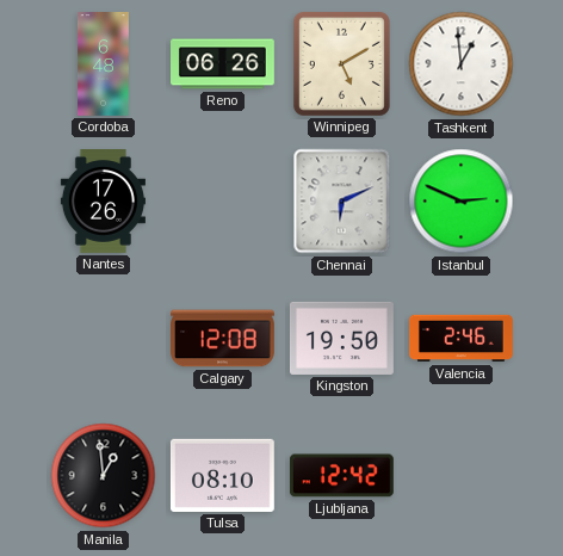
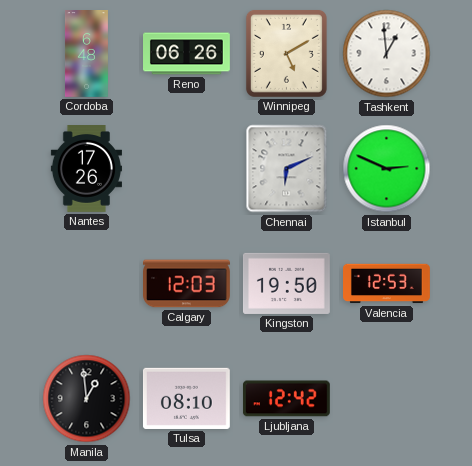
Calgary: 12:08 -> 12:03
Valencia: 2:46 -> 12:53
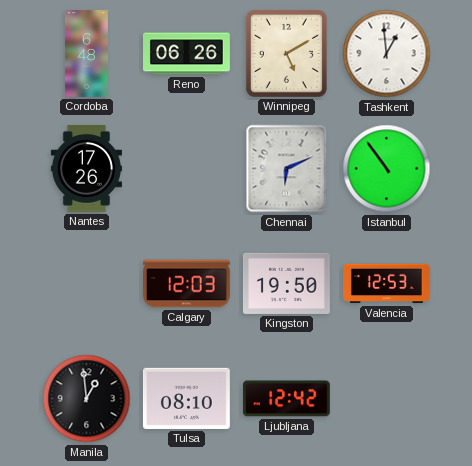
Istanbul: 2:49 -> 10:54
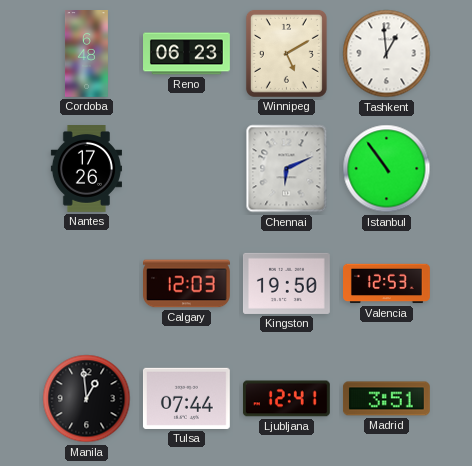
Reno: 06:26 -> 06:23
Tulsa: 08:10 -> 07:44
Ljubljana: 12:42 -> 12:41
Madrid: none -> 3:51
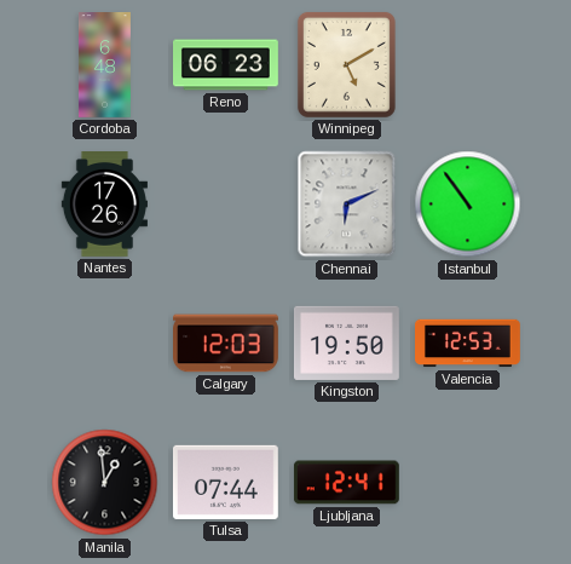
Tashkent: 12:59 -> none
Madrid: 3:51 -> none
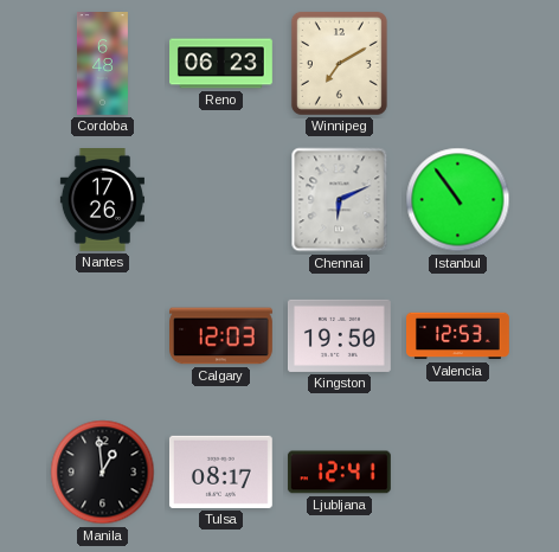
Winnipeg: 5:10 -> 7:10
Tulsa: 07:44 -> 08:17
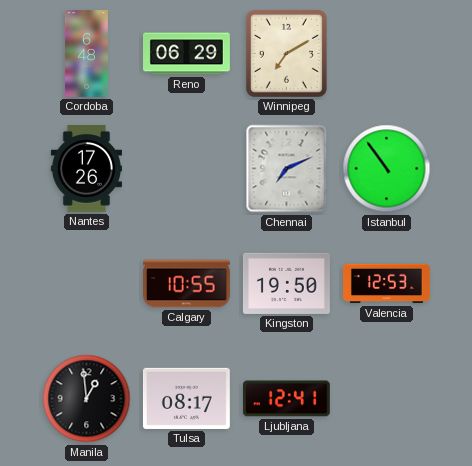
Reno: 06:23 -> 06:29
Chennai: 6:11 -> 7:11
Calgary: 12:03 -> 10:55
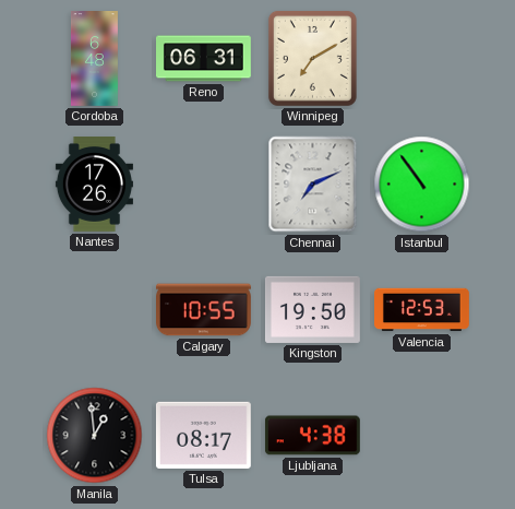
Reno: 06:29 -> 06:31
Ljubljana: 12:41 -> 4:38
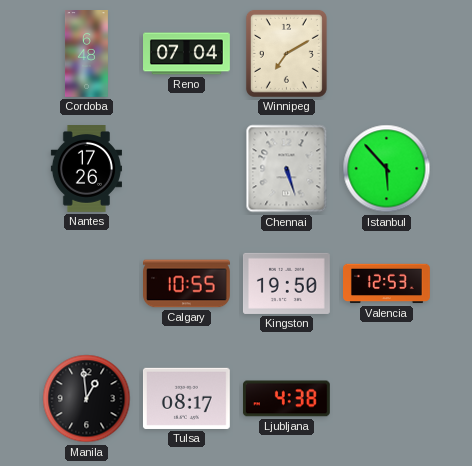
Reno: 06:31 -> 07:04
Chennai: 7:11 -> 5:27
Istanbul: 10:54 -> 5:53
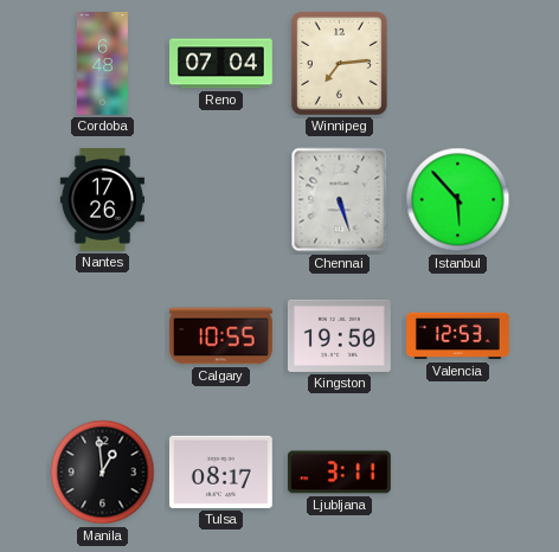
Winnipeg: 7:10 -> 7:14
Ljubljana: 4:38 -> 3:11
